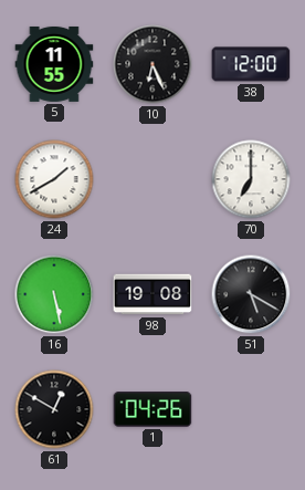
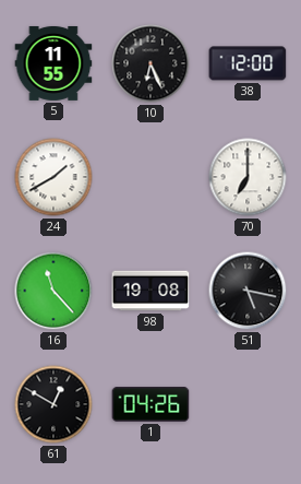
16: 5:28 -> 11:23
51: 5:20 -> 5:17
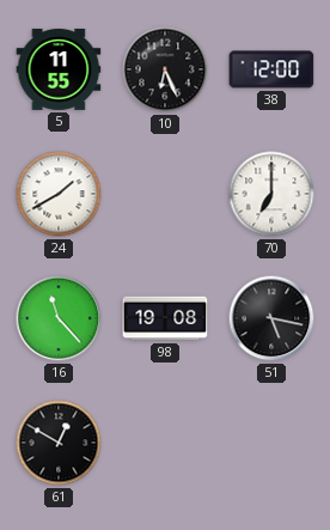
1: 04:26 -> none
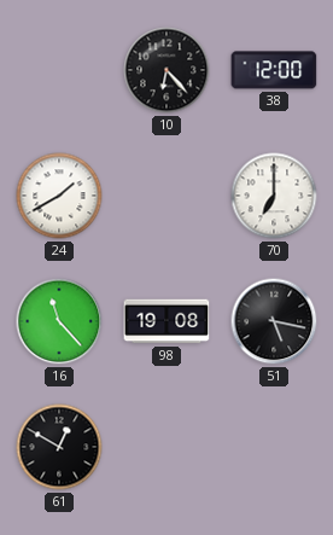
5: 11:55 -> none
10: 6:26 -> 6:23
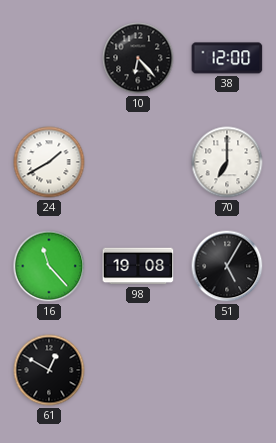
51: 5:17 -> 5:05
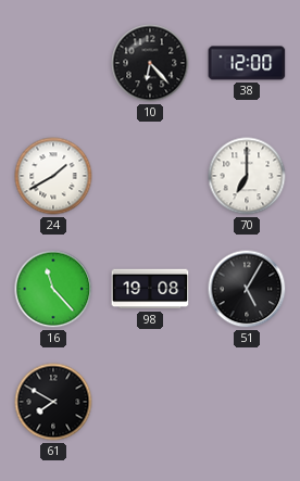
61: 12:50 -> 7:50
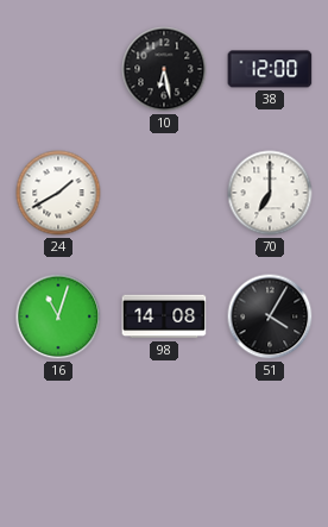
10: 6:23 -> 6:28
16: 11:23 -> 11:03
98: 19:08 -> 14:08
51: 5:05 -> 4:05
61: 7:50 -> none
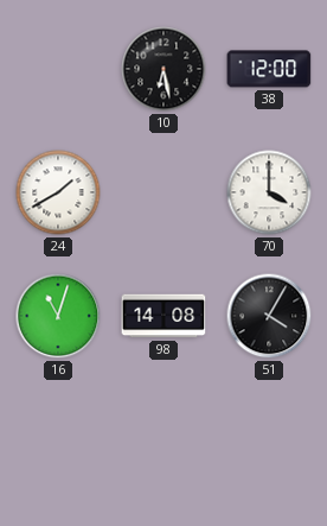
70: 7:00 -> 4:00
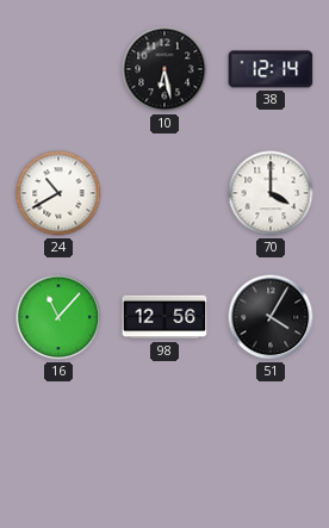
38: 12:00 -> 12:14
24: 1:40 -> 10:40
16: 11:03 -> 11:07
98: 14:08 -> 12:56
